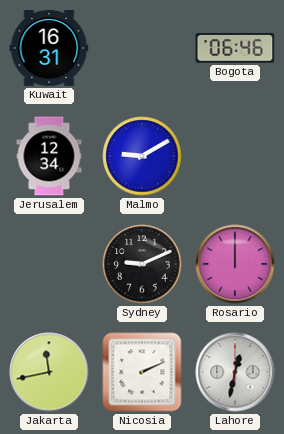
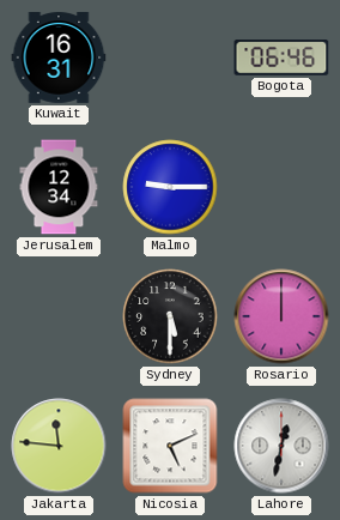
Malmo: 9:10 -> 9:15
Sydney: 9:11 -> 5:30
Jakarta: 11:43 -> 11:46
Nicosia: 2:11 -> 5:11
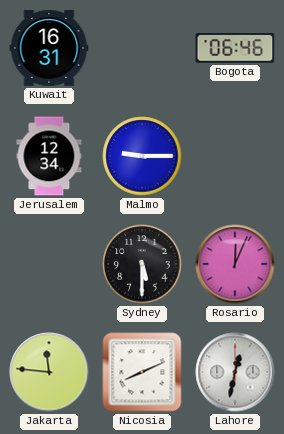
Rosario: 12:00 -> 12:04
Nicosia: 5:11 -> 8:11
